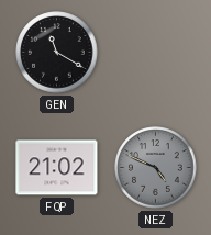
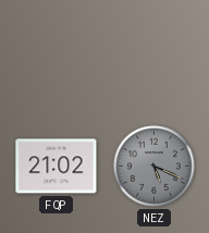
GEN: 11:20 -> none
NEZ: 4:49 -> 5:19
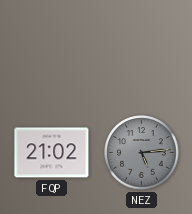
NEZ: 5:19 -> 5:14
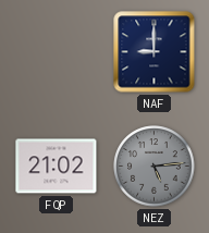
NAF: none -> 9:00
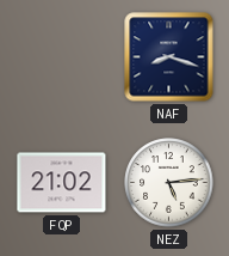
NAF: 9:00 -> 8:18
NEZ dial: grey -> white
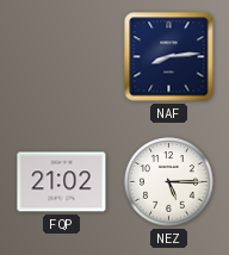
NAF: 8:18 -> 8:14
NEZ: 5:14 -> 5:15
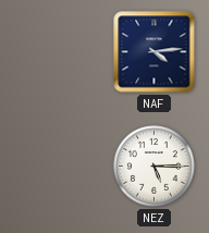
NAF: 8:14 -> 4:14
FQP: 21:02 -> none
